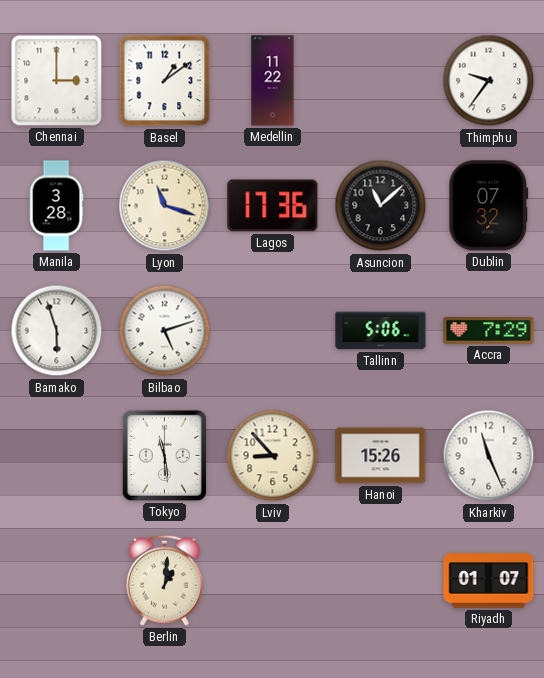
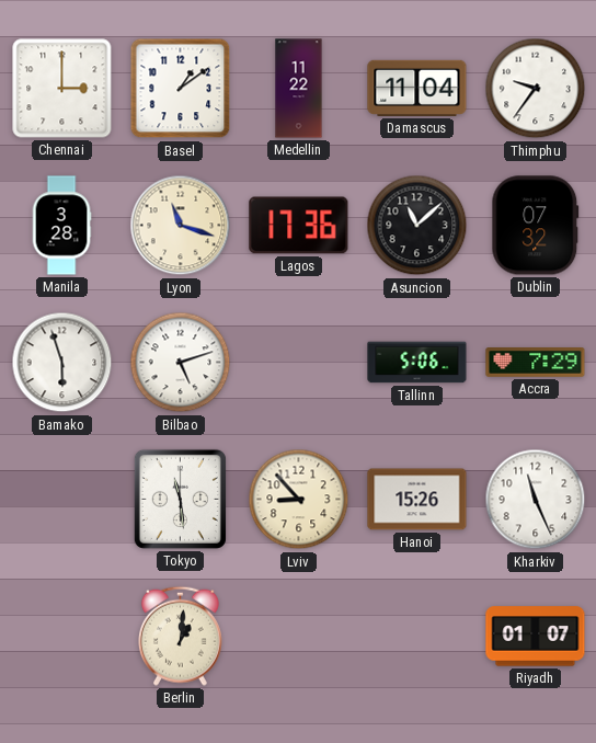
Damascus: none -> 11:04
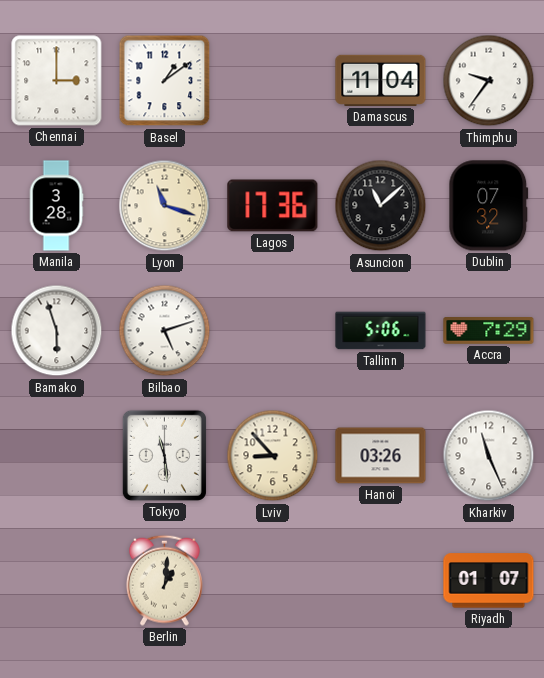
Medellin: 11:22 -> none
Hanoi: 15:26 -> 03:26
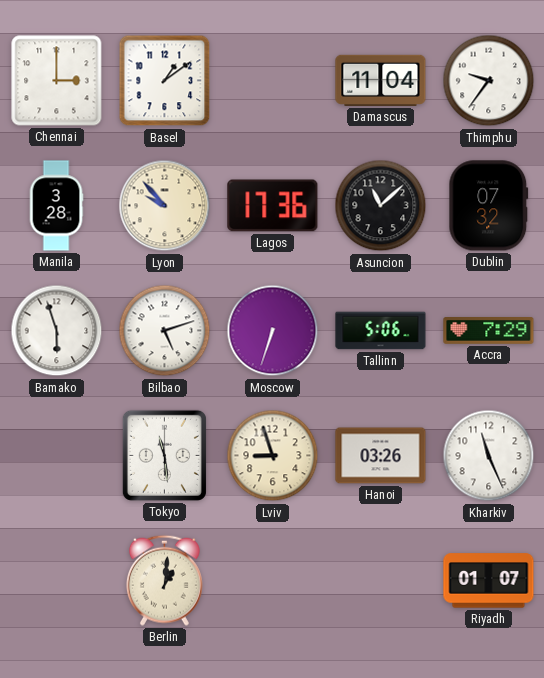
Lyon: 11:18 -> 9:53
Moscow: none -> 6:33
Lviv: 8:53 -> 8:57
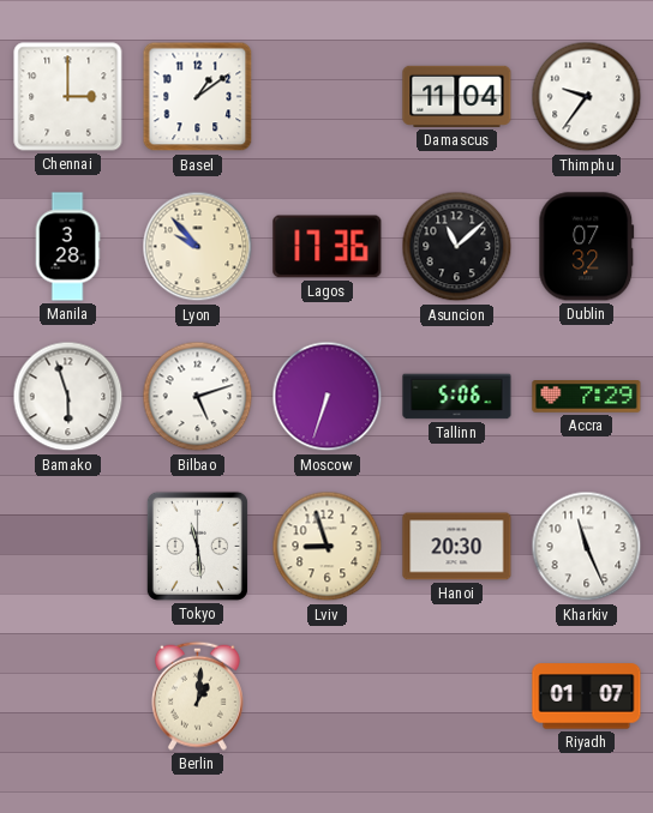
Hanoi: 03:26 -> 20:30
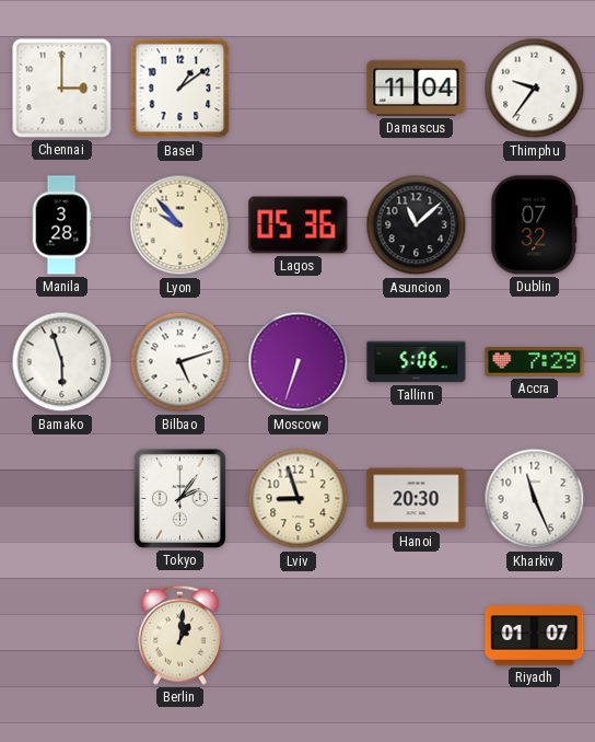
Lagos: 17:36 -> 05:36
Tokyo: 11:29 -> 2:06
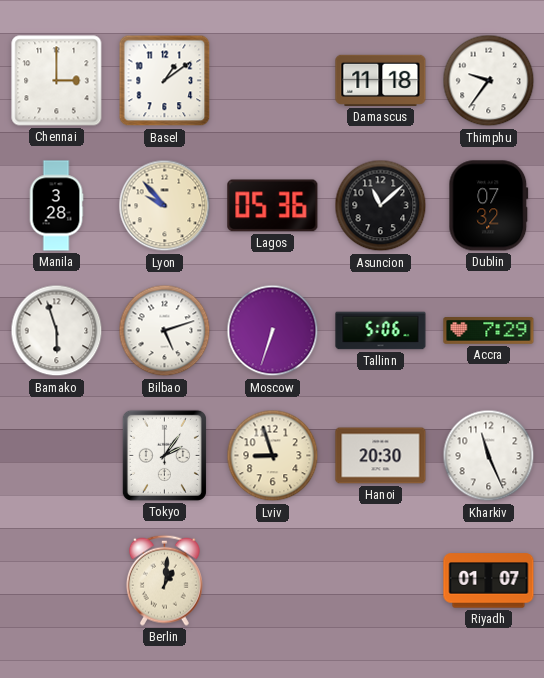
Damascus: 11:04 -> 11:18
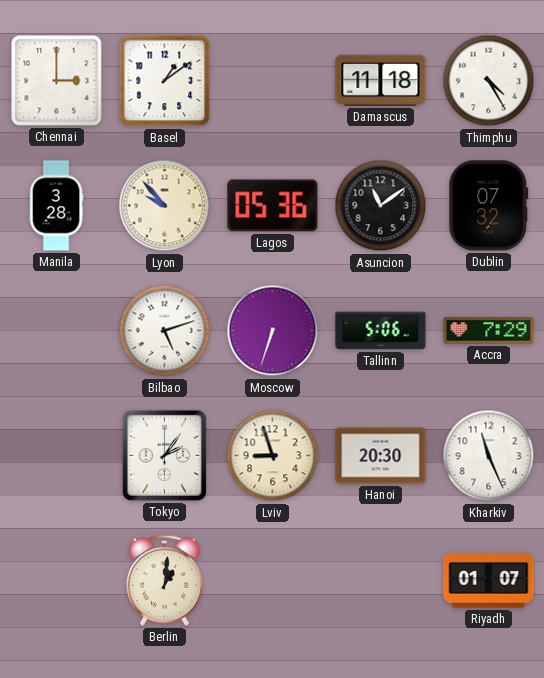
Thimphu: 9:36 -> 4:25
Asuncion: 11:08 -> 11:09
Bamako: 5:57 -> none
